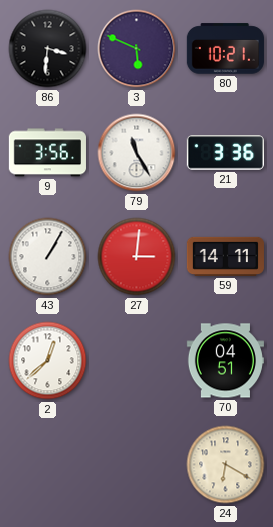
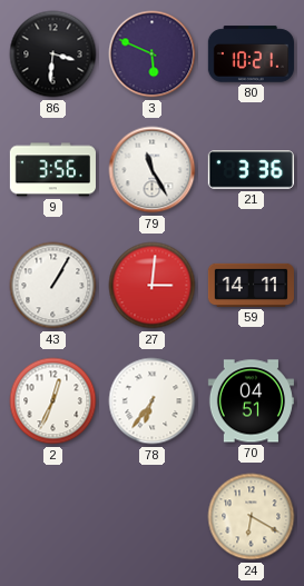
2: 12:38 -> 12:34
78: none -> 6:36
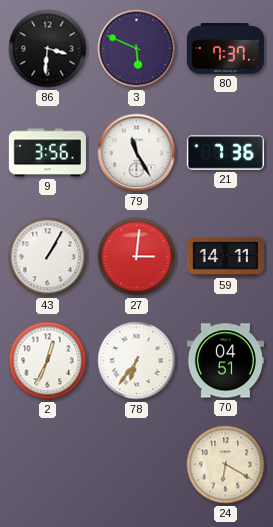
80: 10:21 -> 7:37
21: 3:36 -> 7:36
